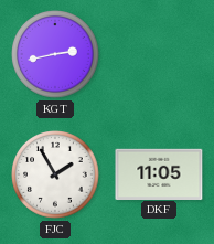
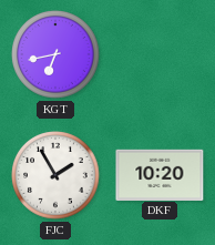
KGT: 2:43 -> 6:43
DKF: 11:05 -> 10:20
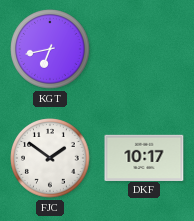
FJC: 1:55 -> 1:51
DKF: 10:20 -> 10:17
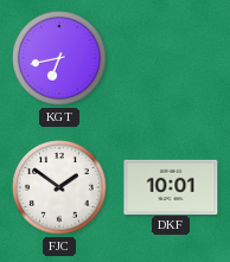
DKF: 10:17 -> 10:01
